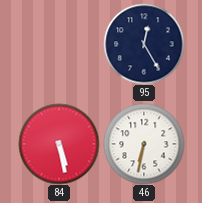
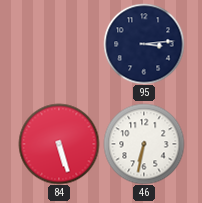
95: 12:25 -> 3:14
84: 5:28 -> 5:27
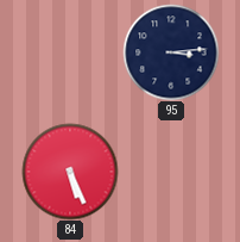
84: 5:27 -> 5:26
46: 6:32 -> none
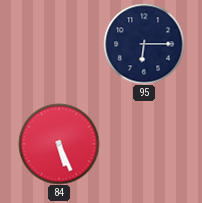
95: 3:14 -> 6:15
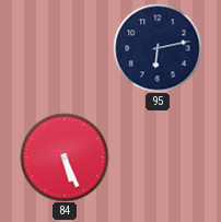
95: 6:15 -> 6:13
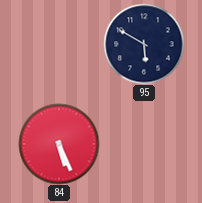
95: 6:13 -> 5:50
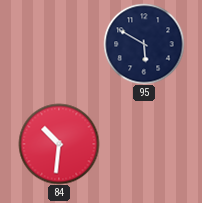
84: 5:26 -> 10:31
